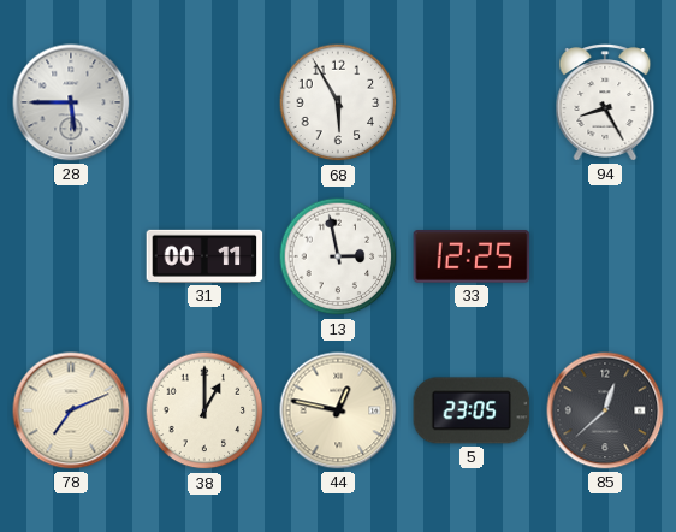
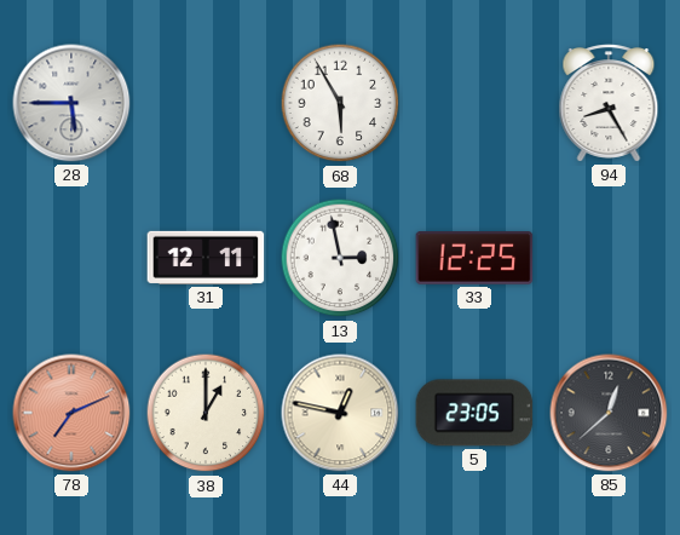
31: 00:11 -> 12:11
78 dial: cream -> salmon
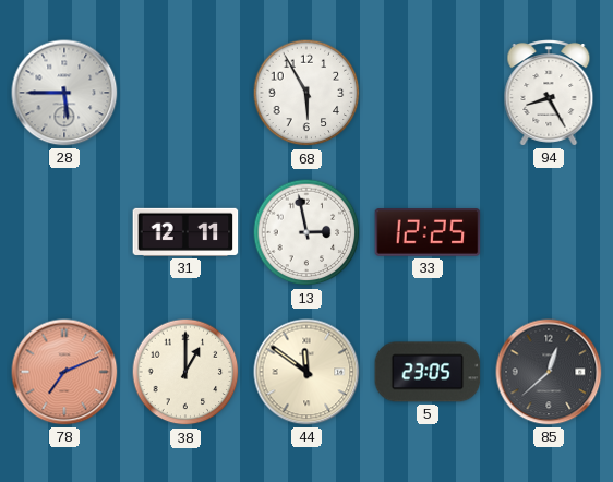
44: 12:47 -> 11:51
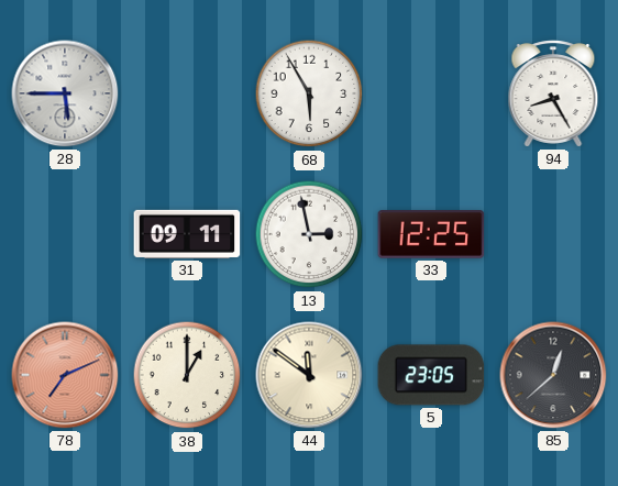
31: 12:11 -> 09:11
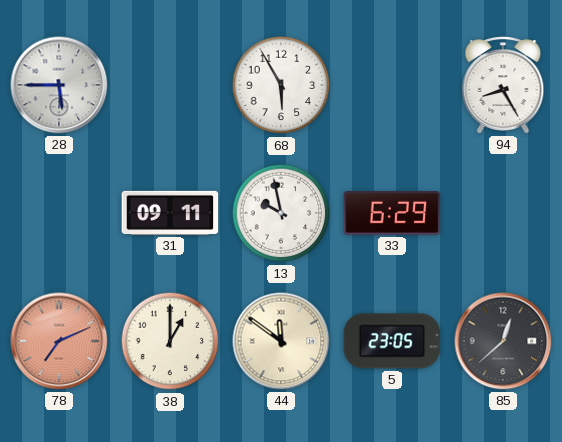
13: 2:58 -> 9:58
33: 12:25 -> 6:29
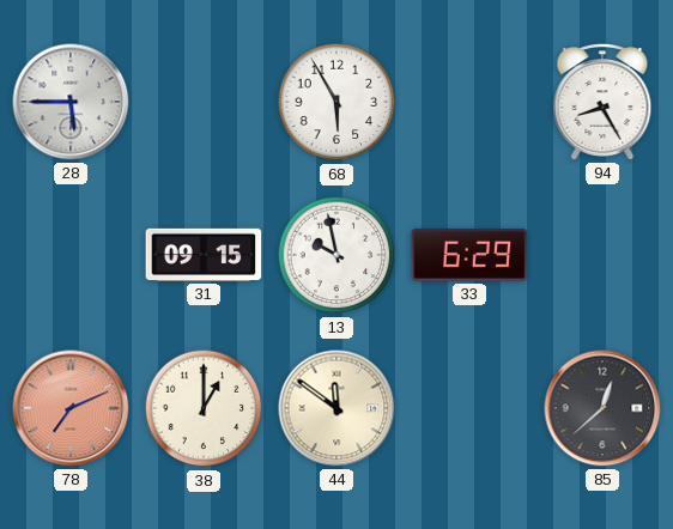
31: 09:11 -> 09:15
5: 23:05 -> none
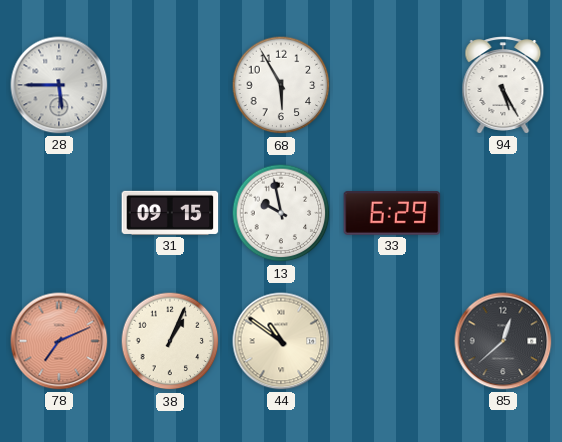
94: 8:25 -> 5:25
38: 1:00 -> 1:04
44: 11:51 -> 10:51
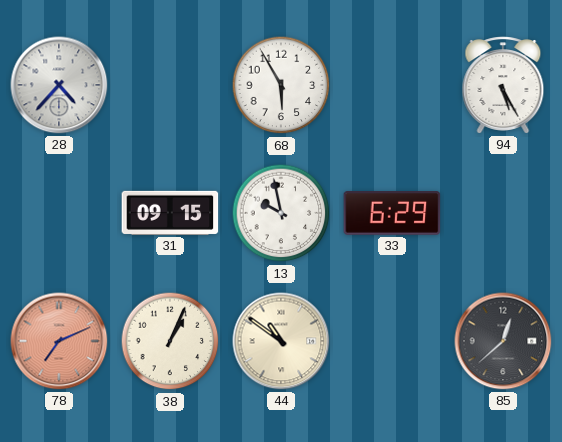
28: 5:45 -> 4:37
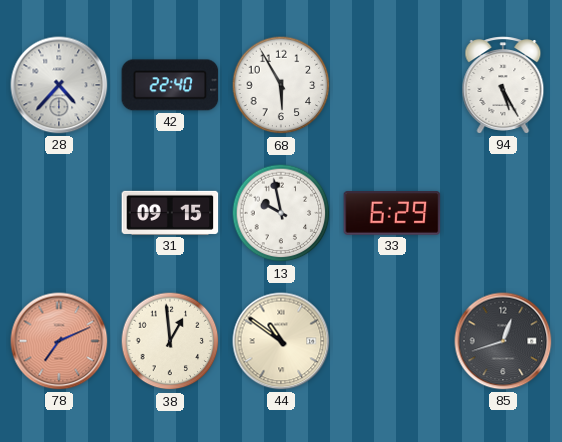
42: none -> 22:40
38: 1:04 -> 12:59
85: 12:38 -> 12:42
